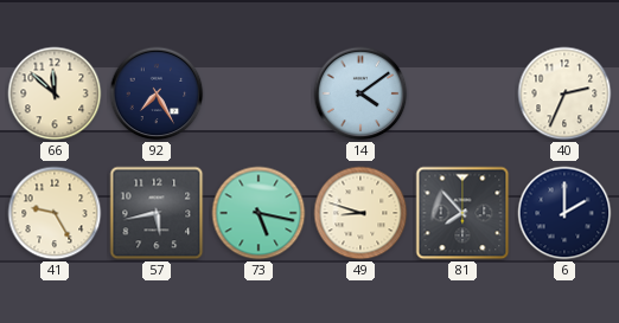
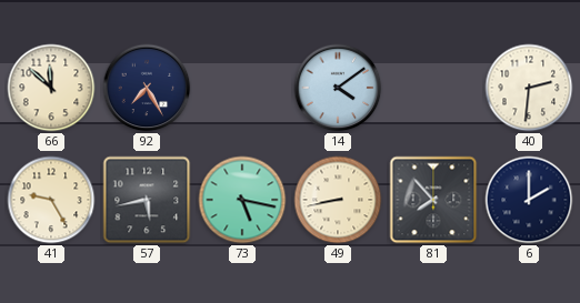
40: 2:34 -> 2:31
49: 8:48 -> 8:43
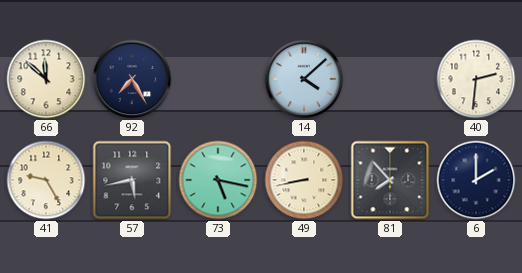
14: 4:09 -> 4:08
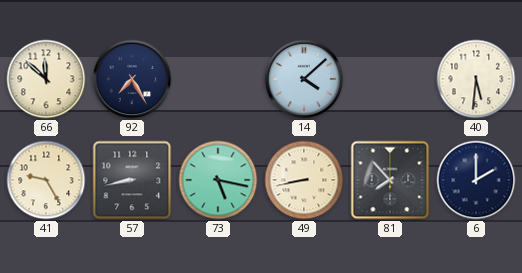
40: 2:31 -> 5:31
57: 5:43 -> 8:43
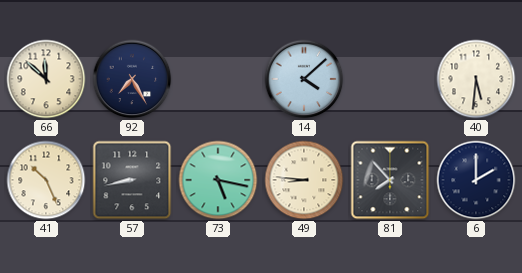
41: 9:25 -> 10:26
49: 8:43 -> 8:46
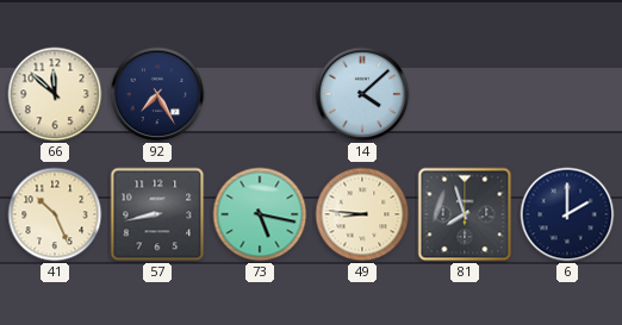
40: 5:31 -> none
81: 7:53 -> 7:57
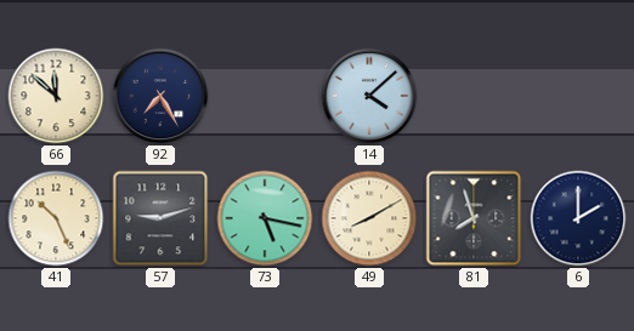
57: 8:43 -> 9:12
49: 8:46 -> 8:10
